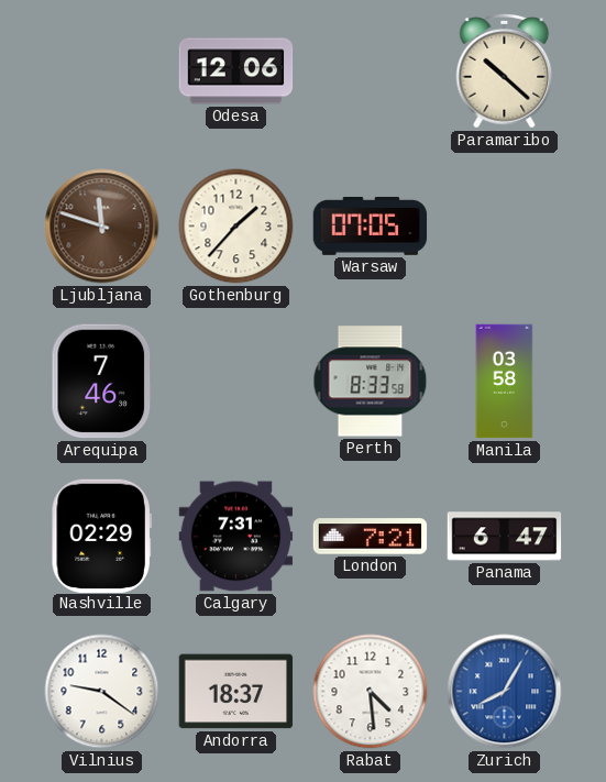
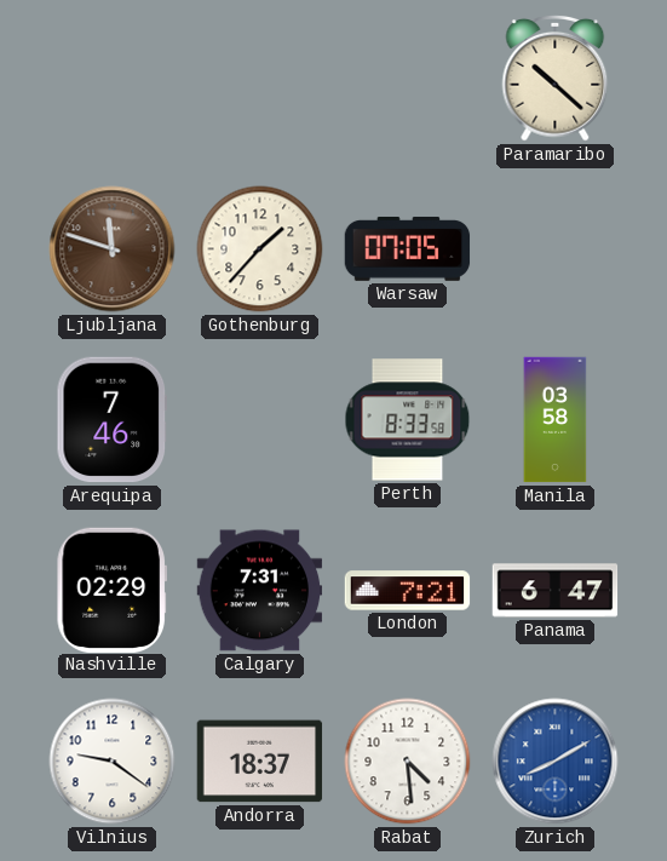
Odesa: 12:06 -> none
Zurich: 8:05 -> 8:10
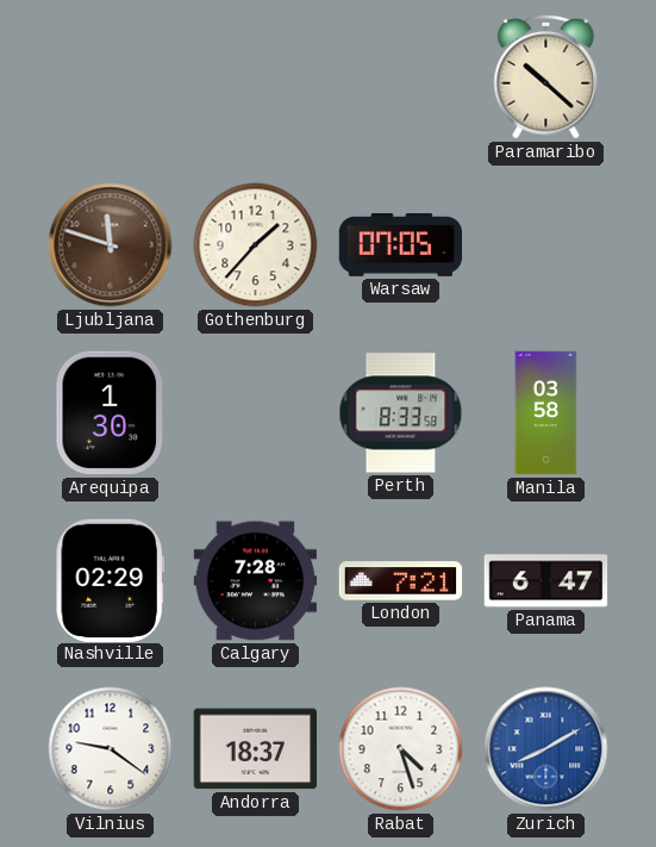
Arequipa: 7:46 -> 1:30
Calgary: 7:31 -> 7:28
Rabat: 4:29 -> 4:27
